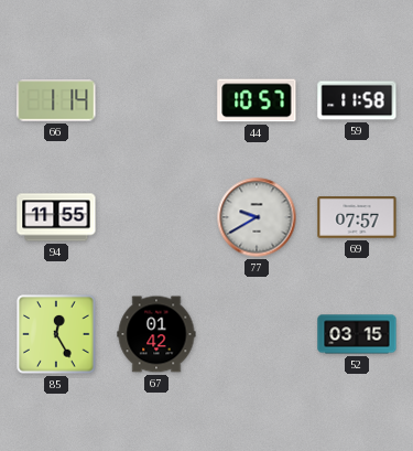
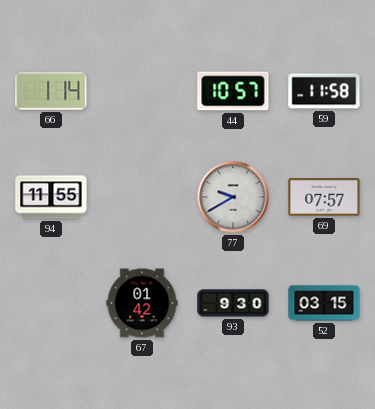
85: 12:25 -> none
93: none -> 9:30
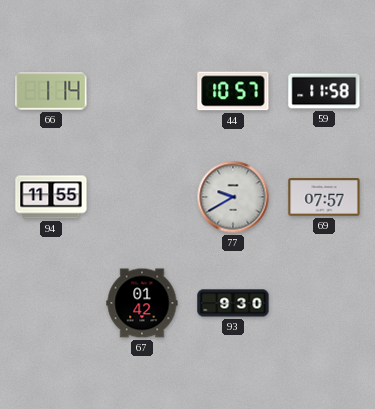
52: 03:15 -> none
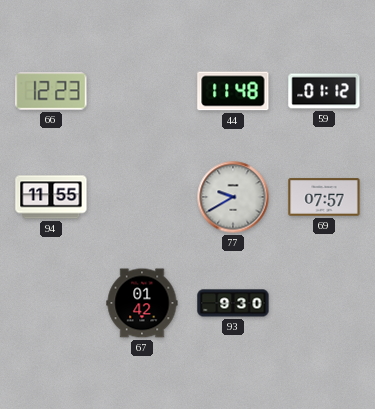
66: 1:14 -> 12:23
44: 10:57 -> 11:48
59: 11:58 -> 01:12
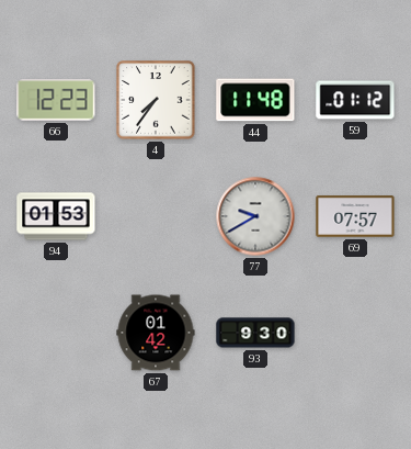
4: none -> 7:36
94: 11:55 -> 01:53
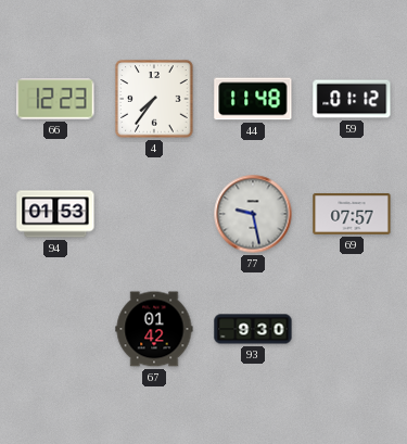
77: 9:40 -> 9:28
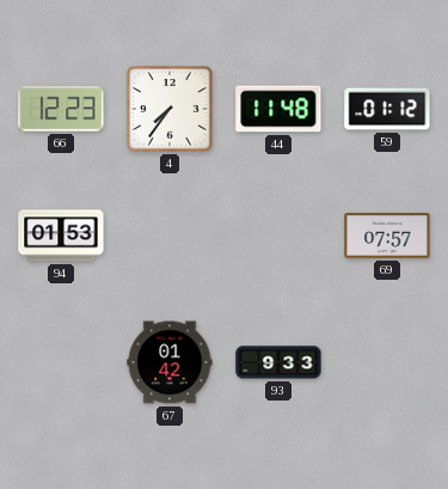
77: 9:28 -> none
93: 9:30 -> 9:33
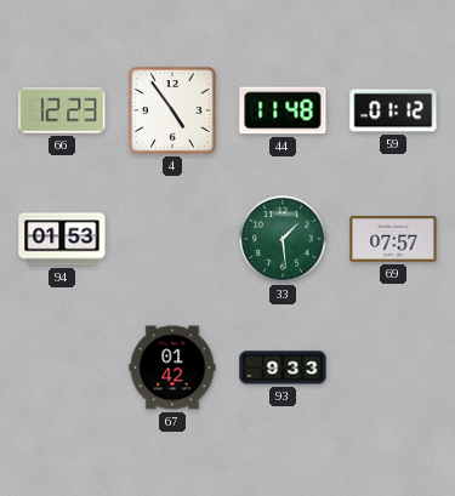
4: 7:36 -> 4:54
33: none -> 1:29
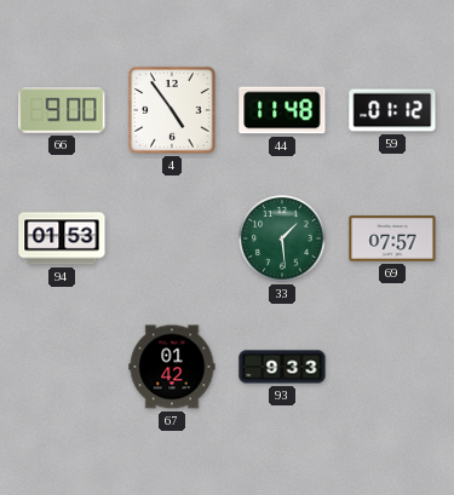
66: 12:23 -> 9:00
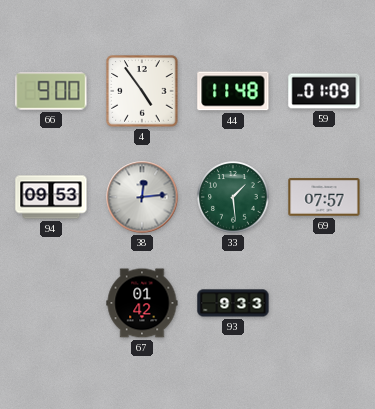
59: 01:12 -> 01:09
94: 01:53 -> 09:53
38: none -> 12:14
